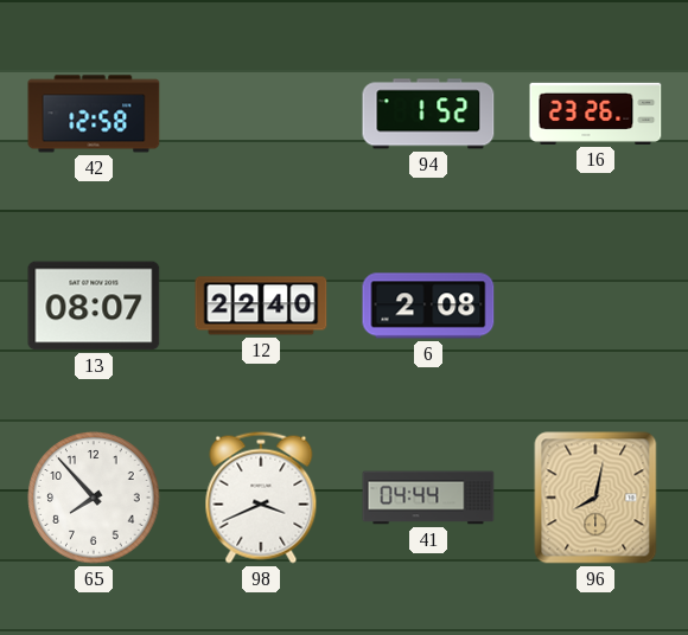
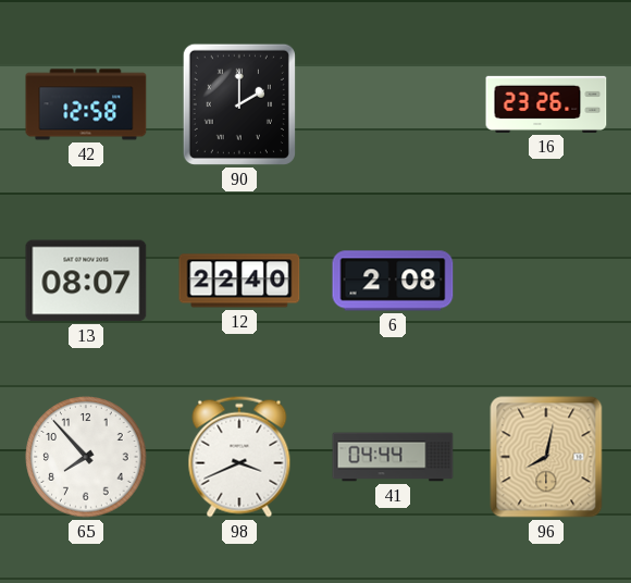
90: none -> 2:00
94: 1:52 -> none
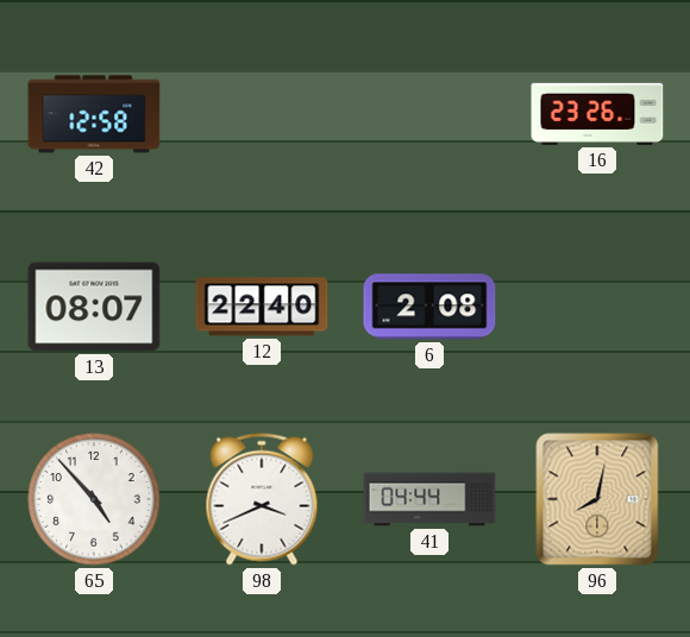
90: 2:00 -> none
65: 7:53 -> 4:53
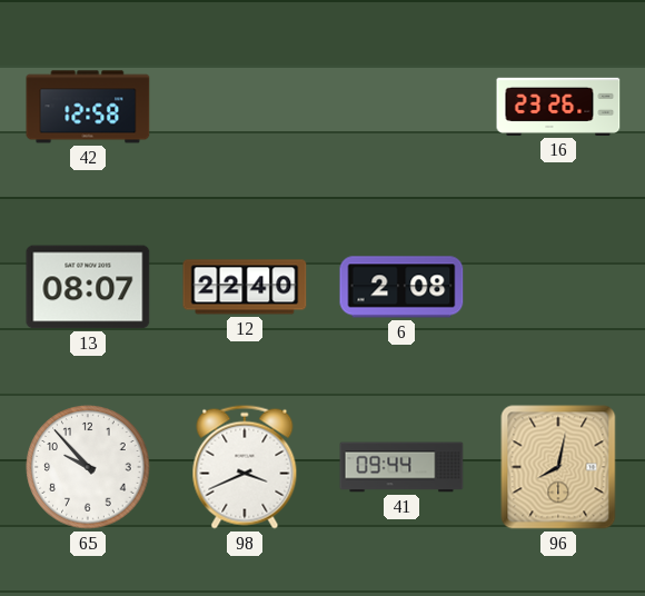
65: 4:53 -> 9:53
41: 04:44 -> 09:44
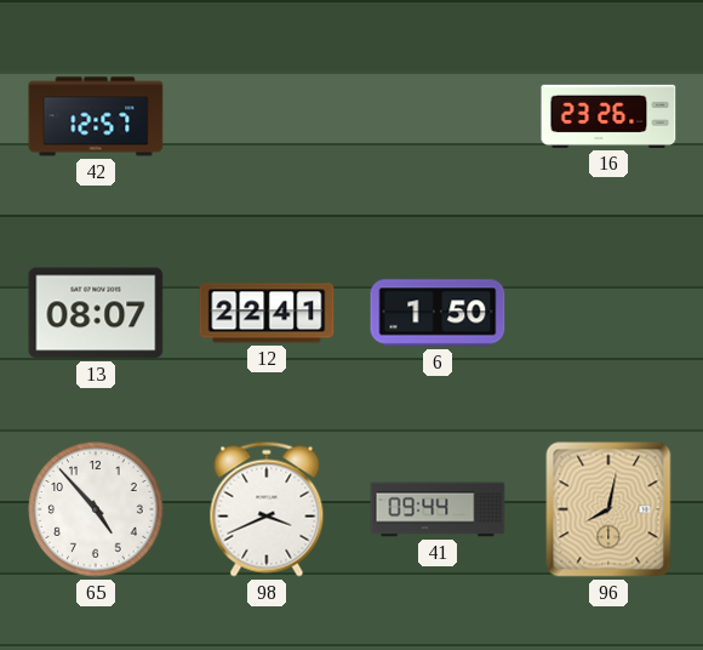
42: 12:58 -> 12:57
12: 22:40 -> 22:41
6: 2:08 -> 1:50
65: 9:53 -> 4:53
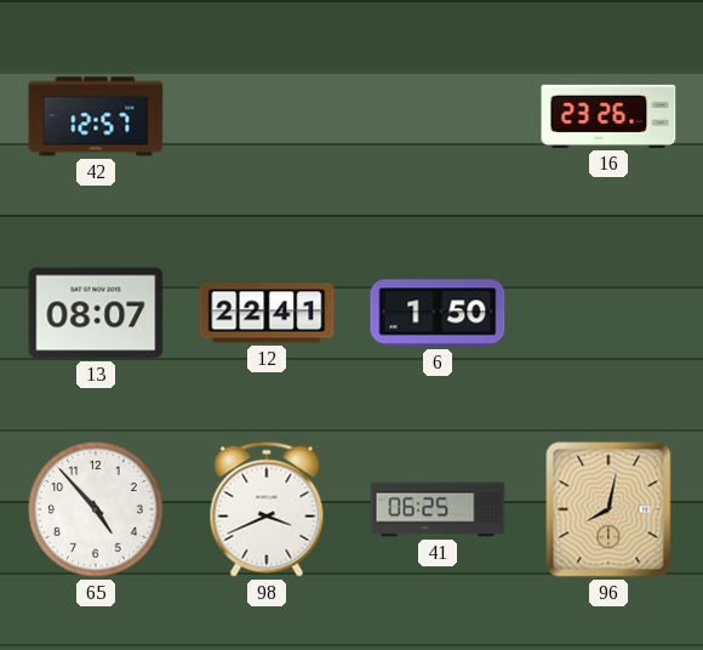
41: 09:44 -> 06:25
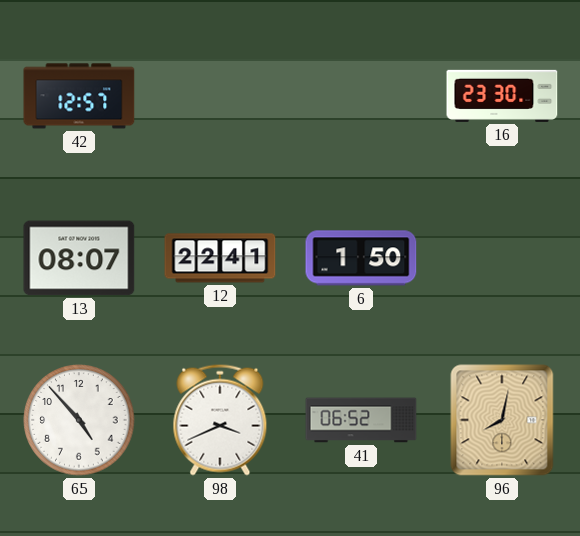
16: 23:26 -> 23:30
41: 06:25 -> 06:52
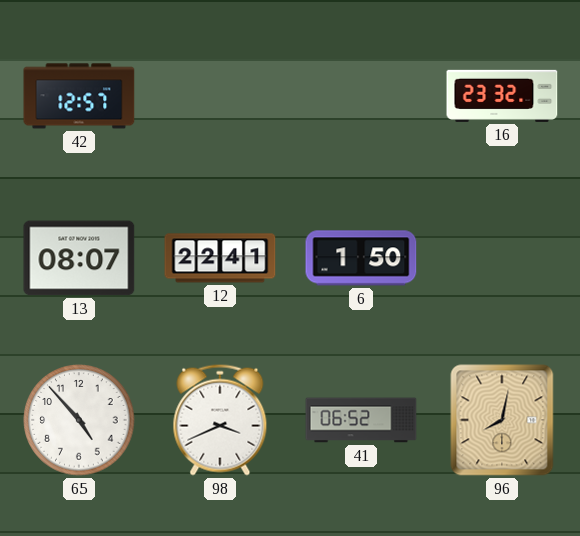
16: 23:30 -> 23:32
